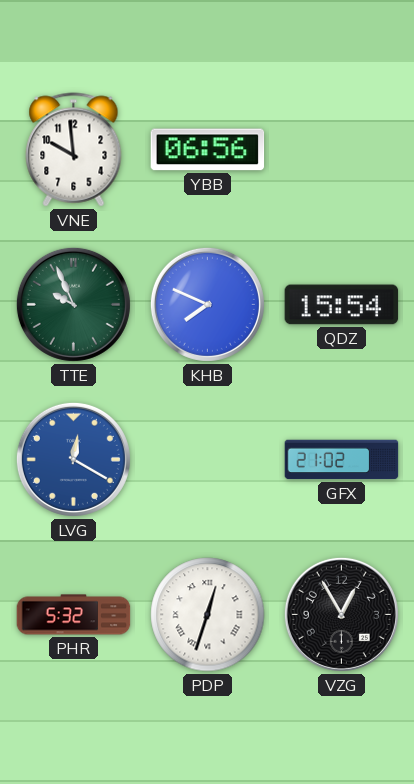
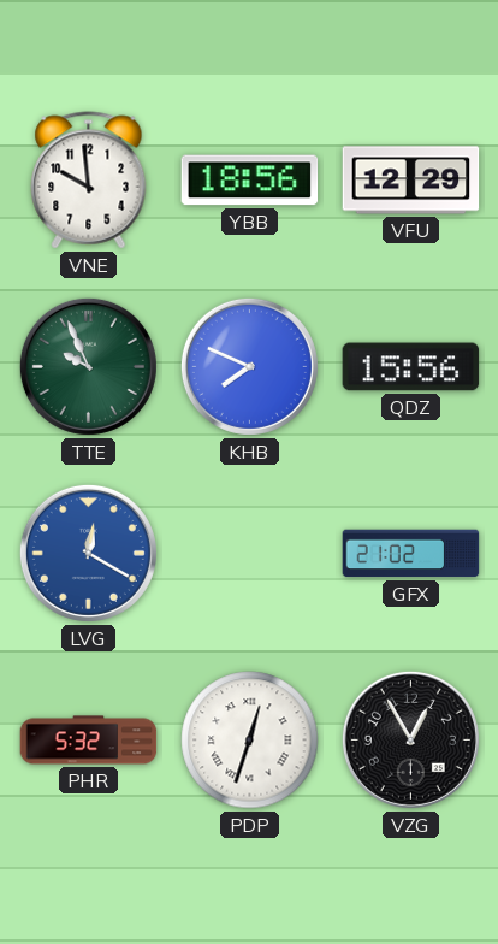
YBB: 06:56 -> 18:56
VFU: none -> 12:29
QDZ: 15:54 -> 15:56
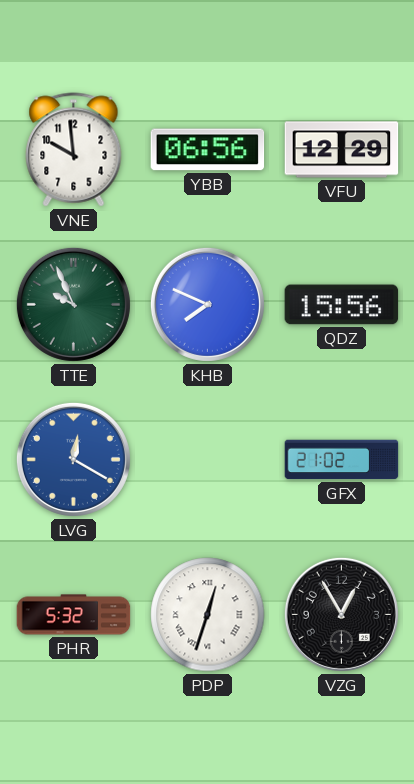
YBB: 18:56 -> 06:56
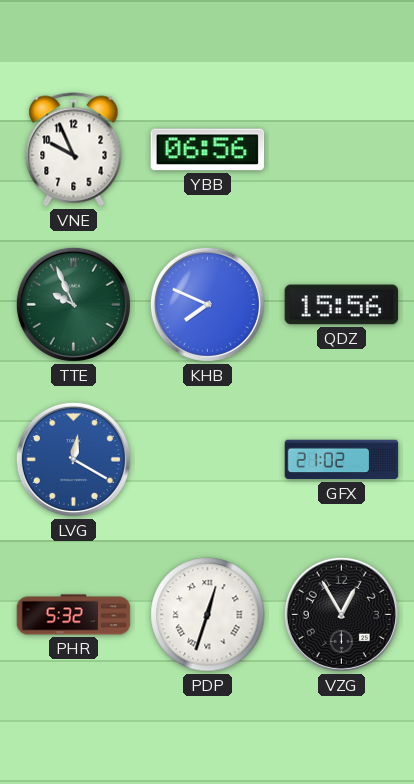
VNE: 9:59 -> 9:56
VFU: 12:29 -> none
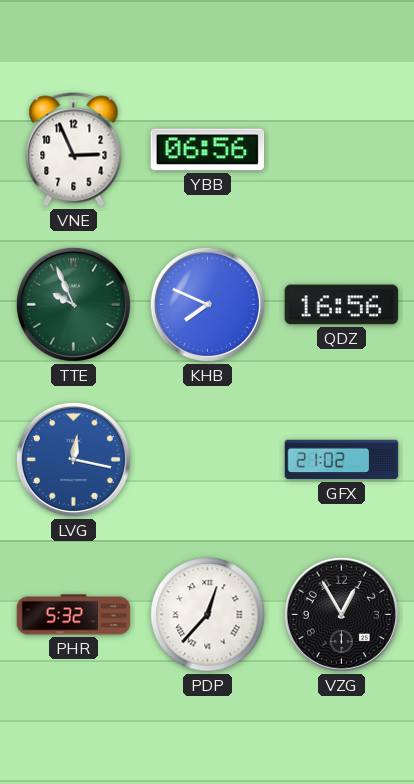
VNE: 9:56 -> 2:56
QDZ: 15:56 -> 16:56
LVG: 12:20 -> 12:17
PDP: 12:33 -> 12:37
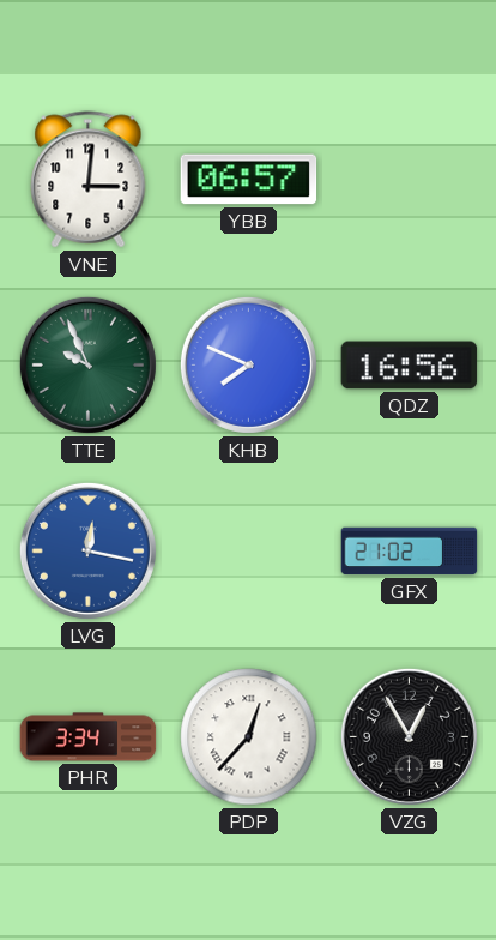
VNE: 2:56 -> 3:01
YBB: 06:56 -> 06:57
PHR: 5:32 -> 3:34
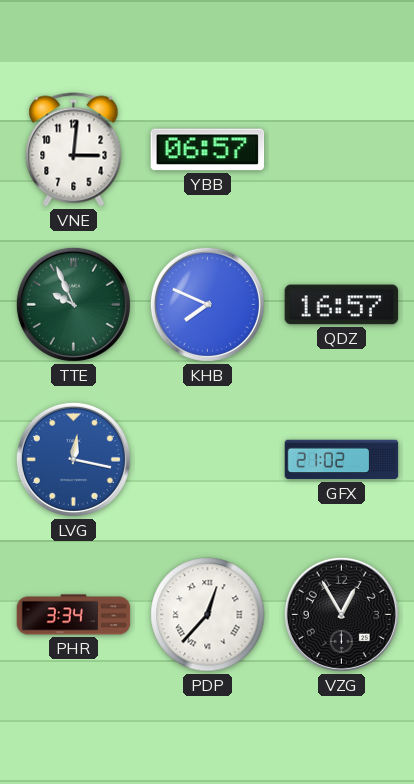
QDZ: 16:56 -> 16:57
